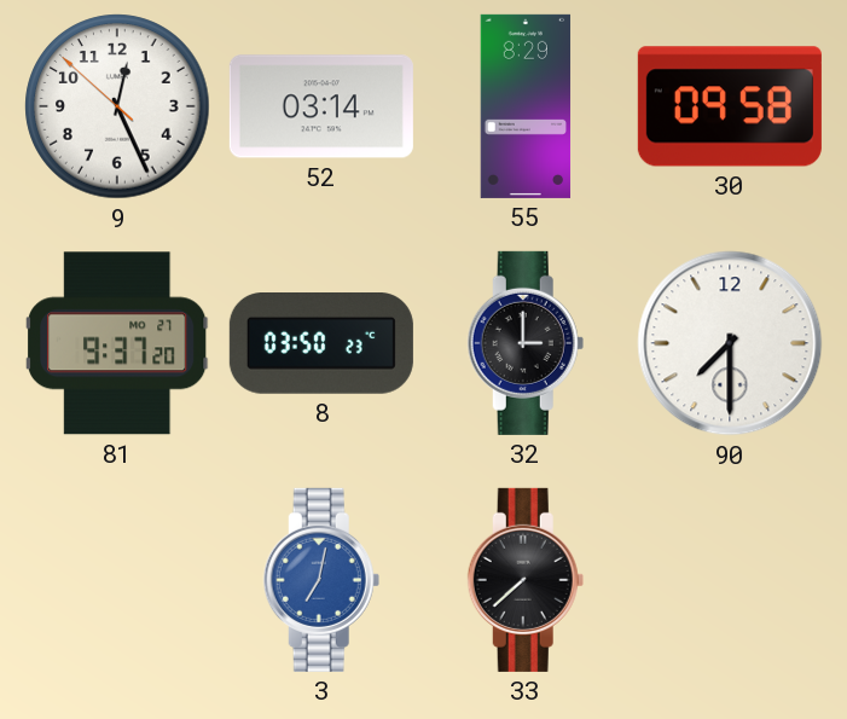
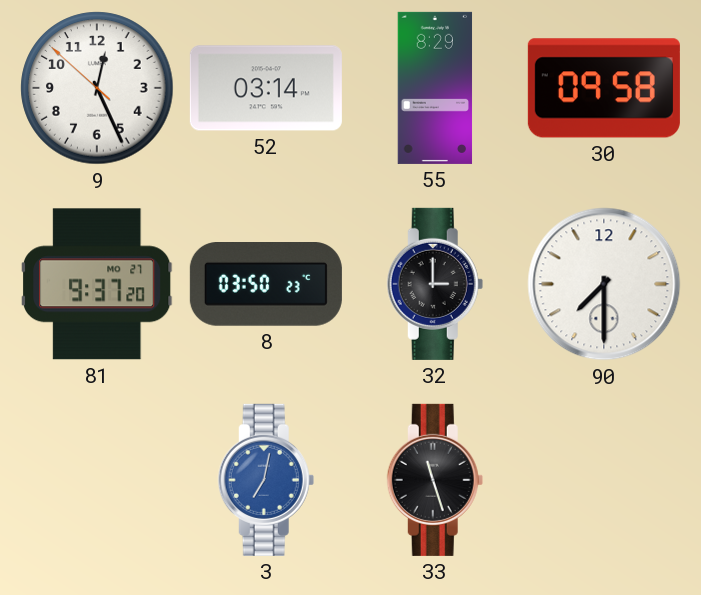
33: 7:38 -> 11:27
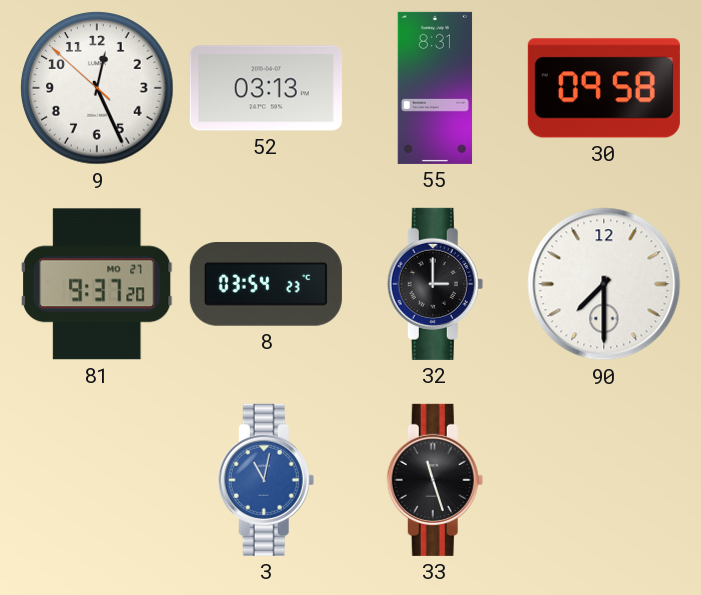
52: 03:14 -> 03:13
55: 8:29 -> 8:31
8: 03:50 -> 03:54
3: 7:02 -> 11:02
